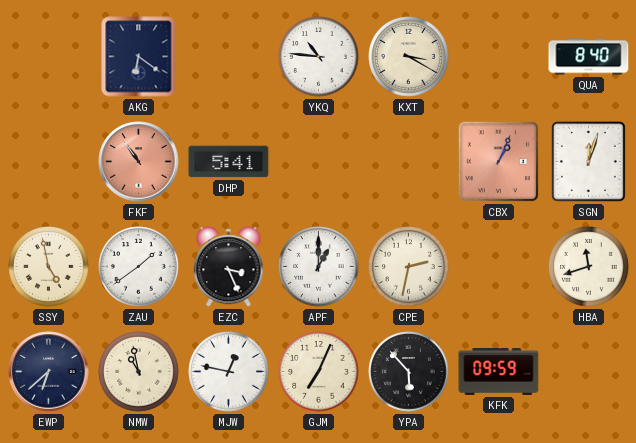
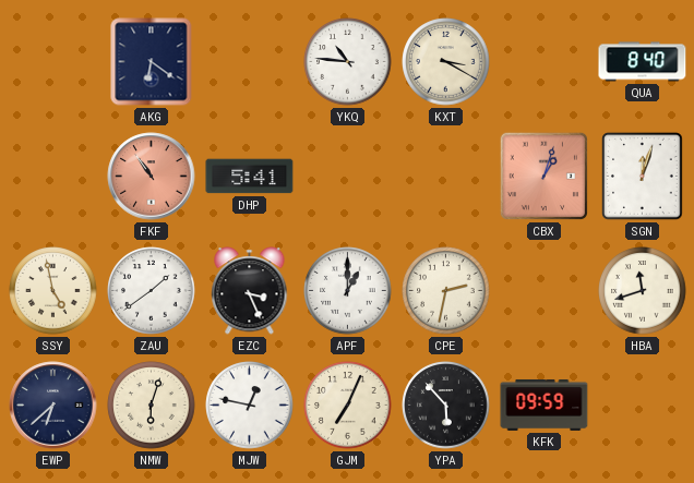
CBX: 1:04 -> 1:03
NMW: 10:58 -> 6:03
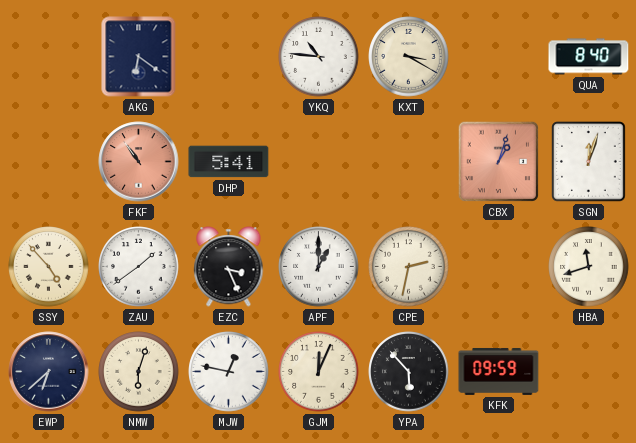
SSY: 4:58 -> 4:53
GJM: 7:04 -> 12:04
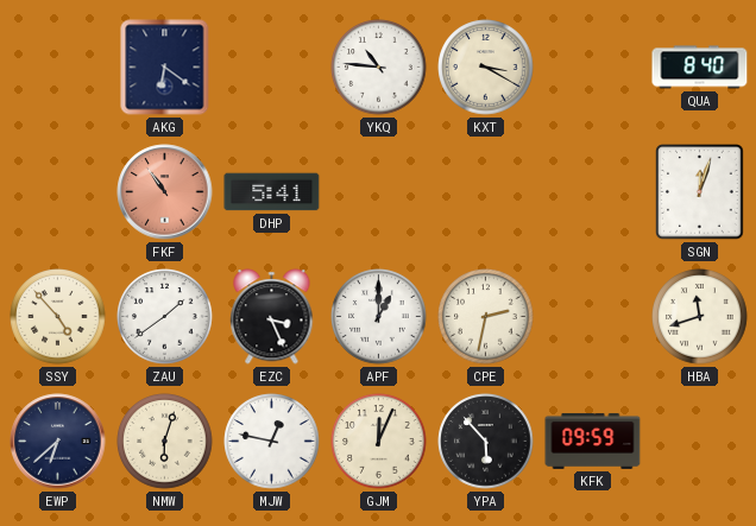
CBX: 1:03 -> none
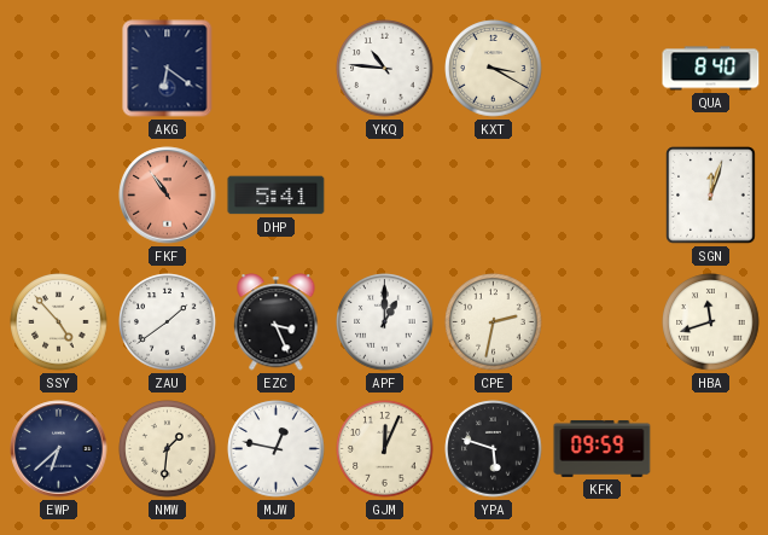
NMW: 6:03 -> 1:31
YPA: 5:53 -> 5:48
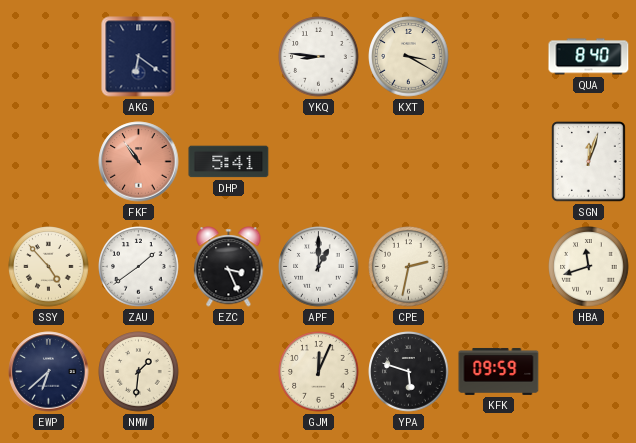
YKQ: 10:46 -> 8:46
MJW: 12:47 -> none
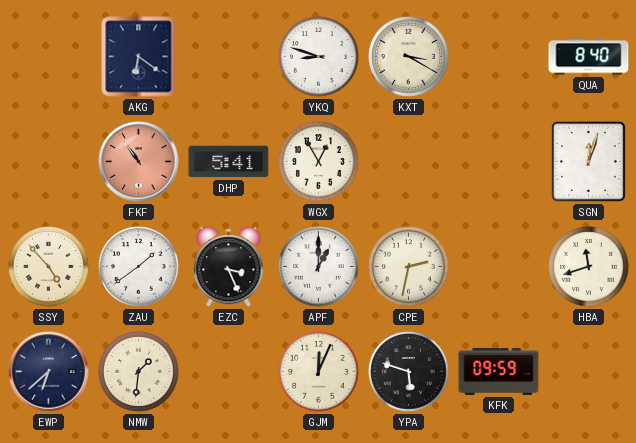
YKQ: 8:46 -> 8:48
WGX: none -> 12:55
